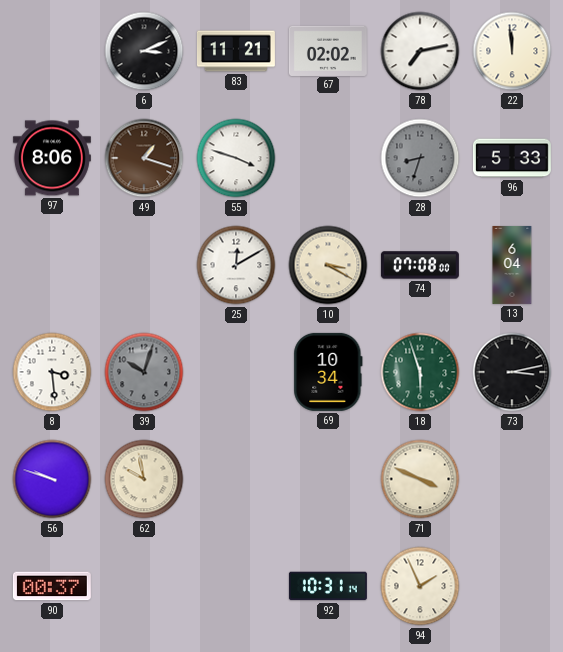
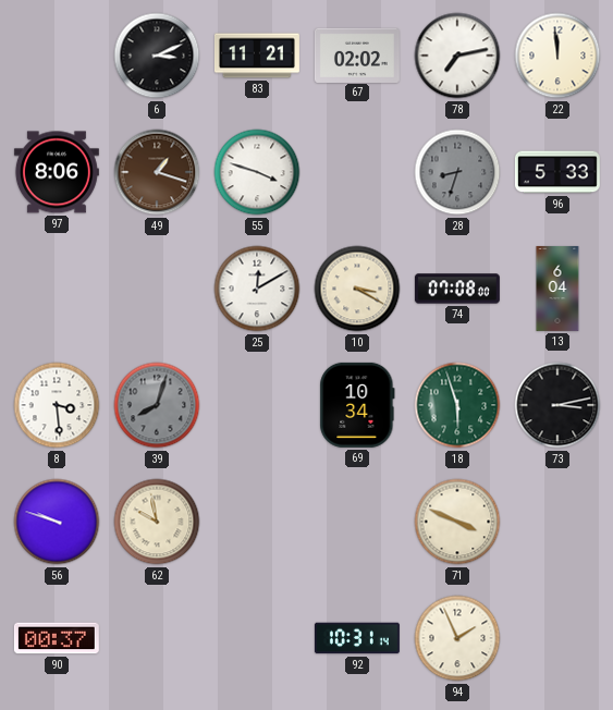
39: 10:03 -> 8:03
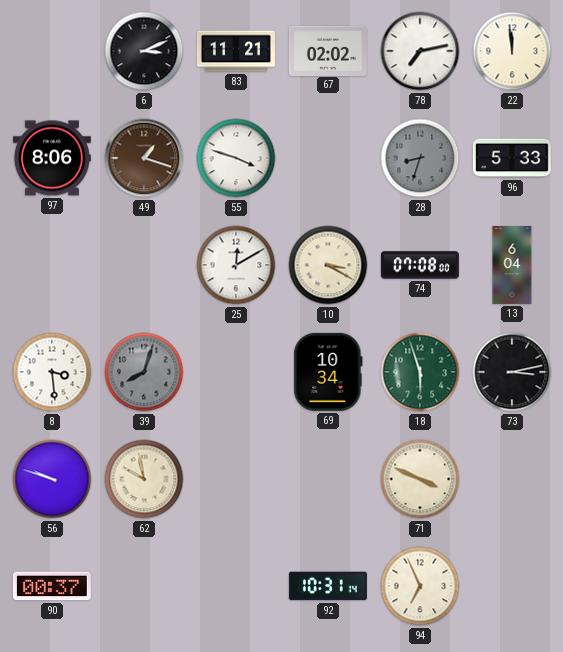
94: 1:56 -> 6:56
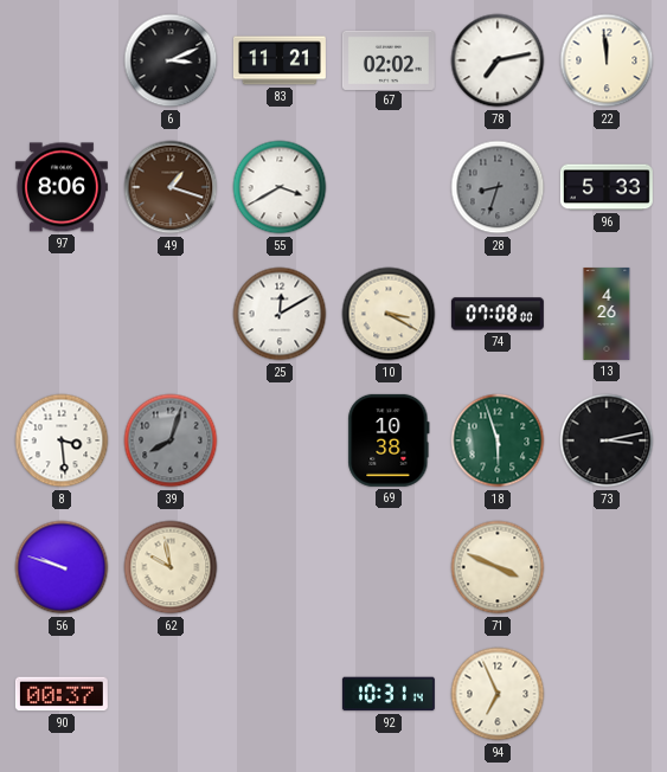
55: 3:48 -> 3:40
13: 6:04 -> 4:26
69: 10:34 -> 10:38
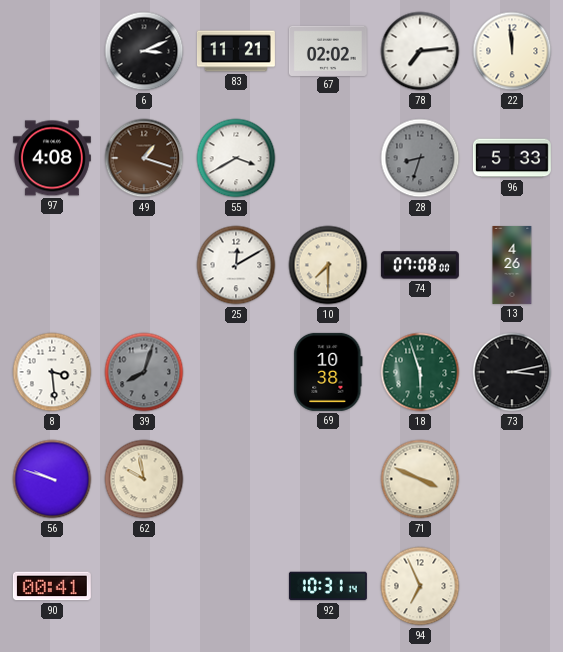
78: 7:13 -> 7:14
97: 8:06 -> 4:08
10: 3:20 -> 7:30
90: 00:37 -> 00:41
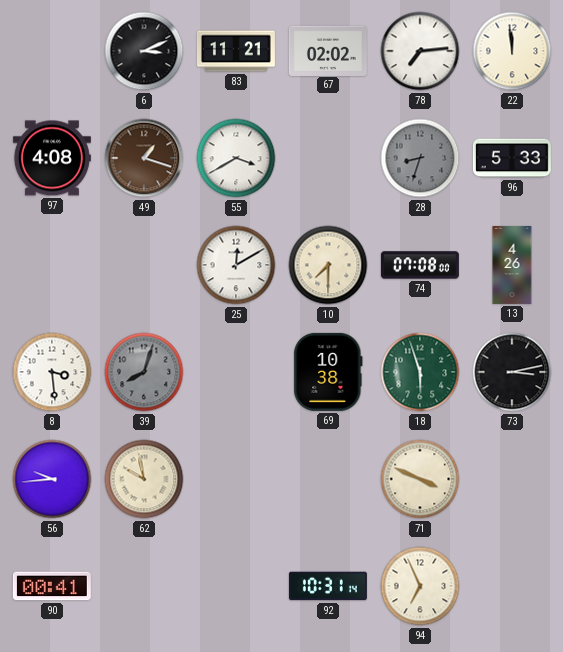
56: 9:48 -> 9:44
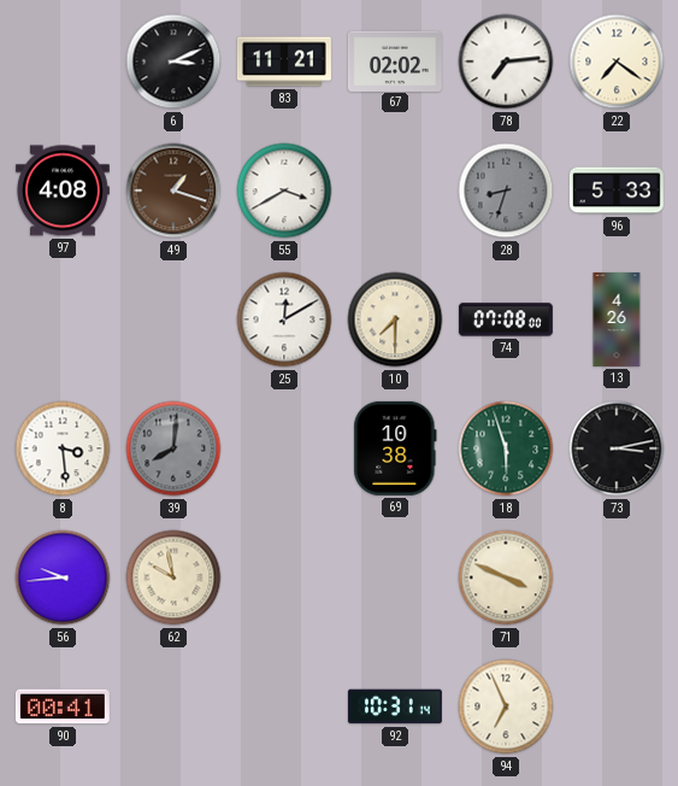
22: 11:59 -> 7:21
39: 8:03 -> 8:01
